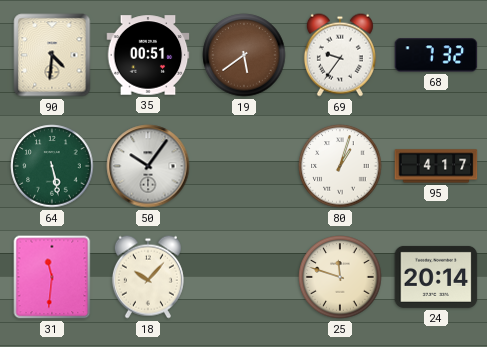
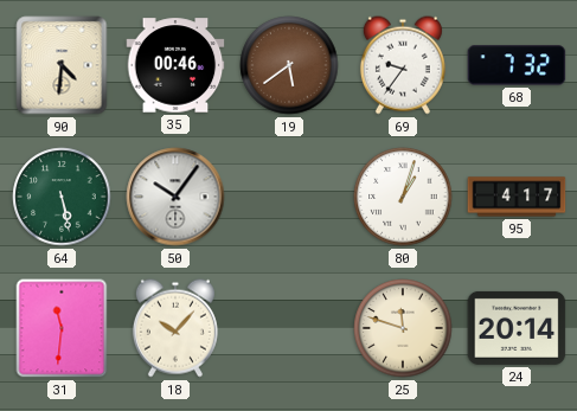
35: 00:51 -> 00:46
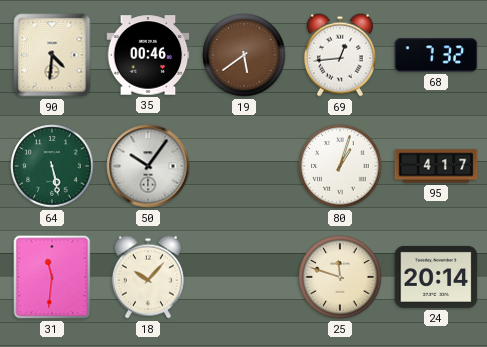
69: 9:36 -> 12:44
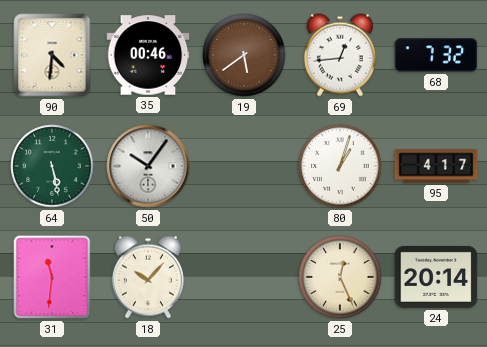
25: 11:48 -> 12:26
